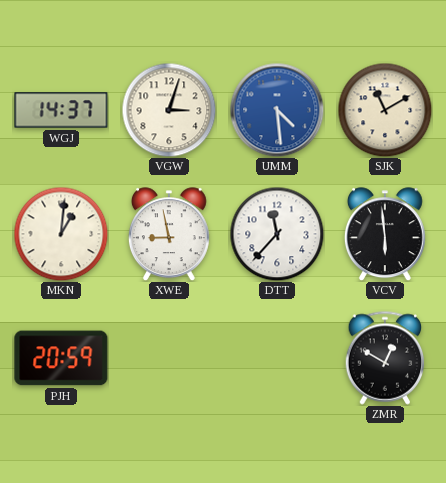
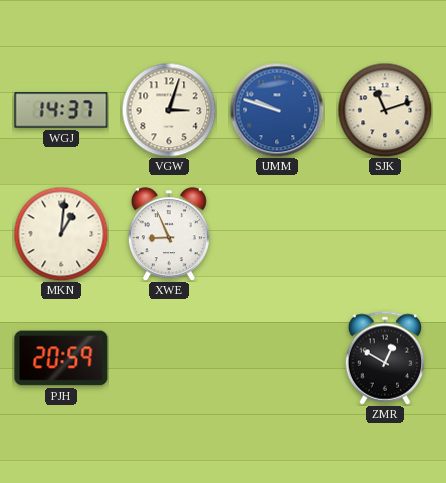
UMM: 4:29 -> 9:48
SJK: 11:10 -> 11:12
XWE: 8:58 -> 8:56
DTT: 11:37 -> none
VCV: 5:59 -> none
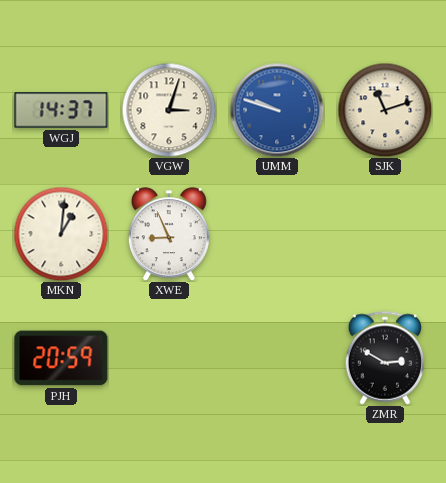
ZMR: 12:50 -> 2:50
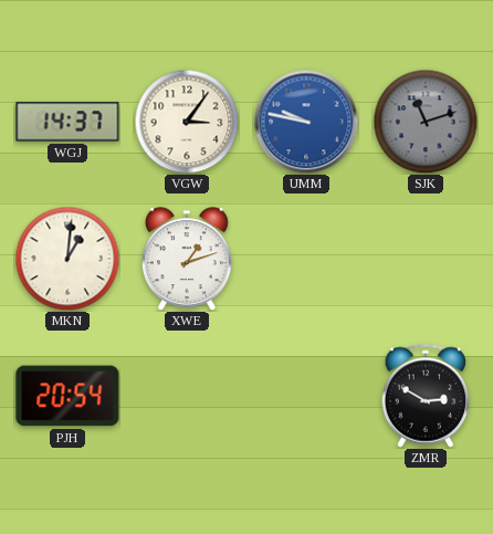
VGW: 3:03 -> 3:06
UMM: 9:48 -> 9:47
SJK dial: cream -> grey
XWE: 8:56 -> 1:12
PJH: 20:59 -> 20:54
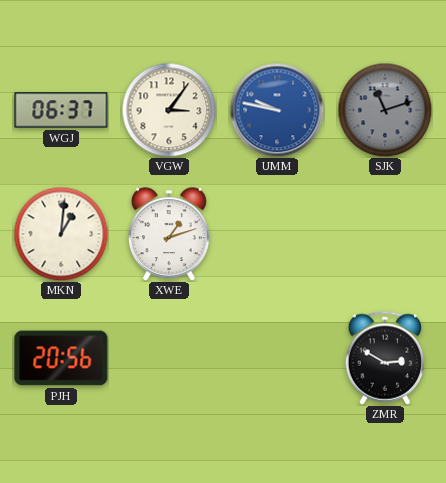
WGJ: 14:37 -> 06:37
PJH: 20:54 -> 20:56
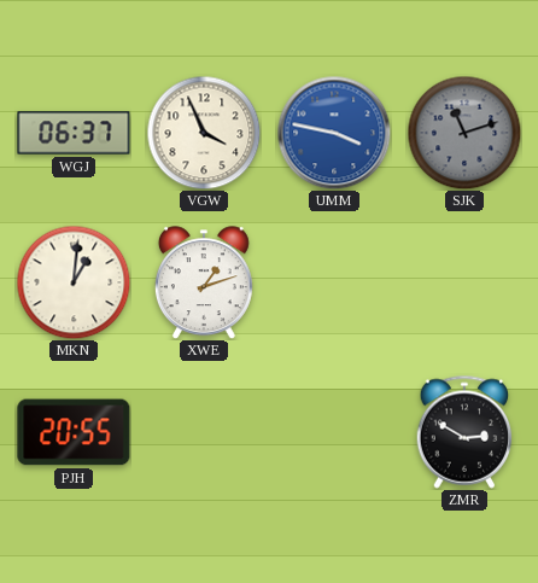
VGW: 3:06 -> 3:56
UMM: 9:47 -> 3:47
PJH: 20:56 -> 20:55
